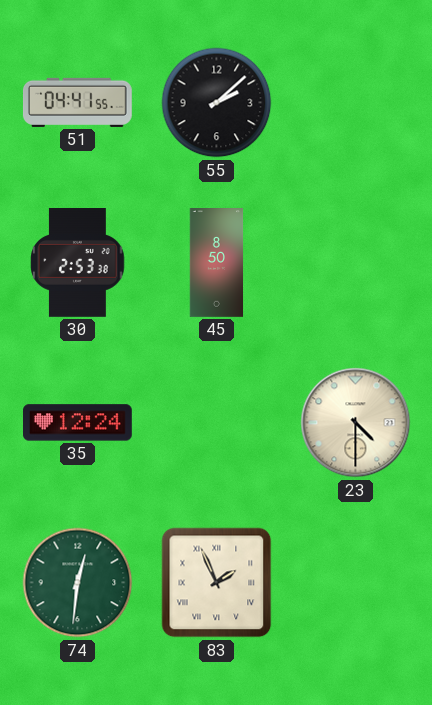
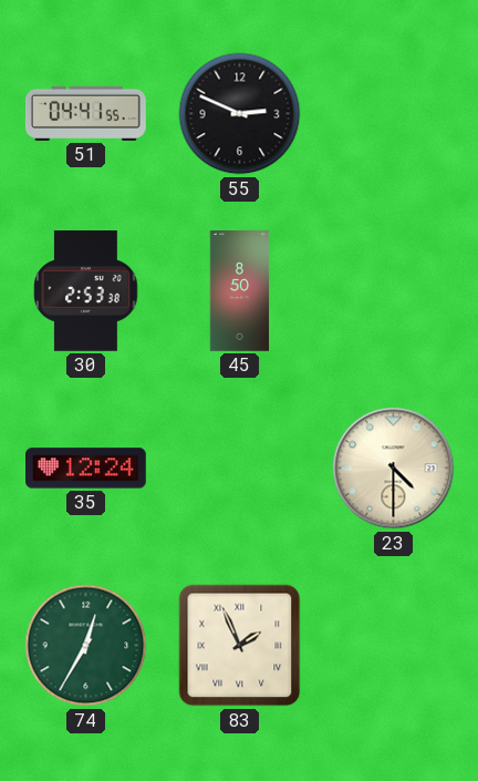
55: 2:08 -> 2:49
74: 12:31 -> 12:35
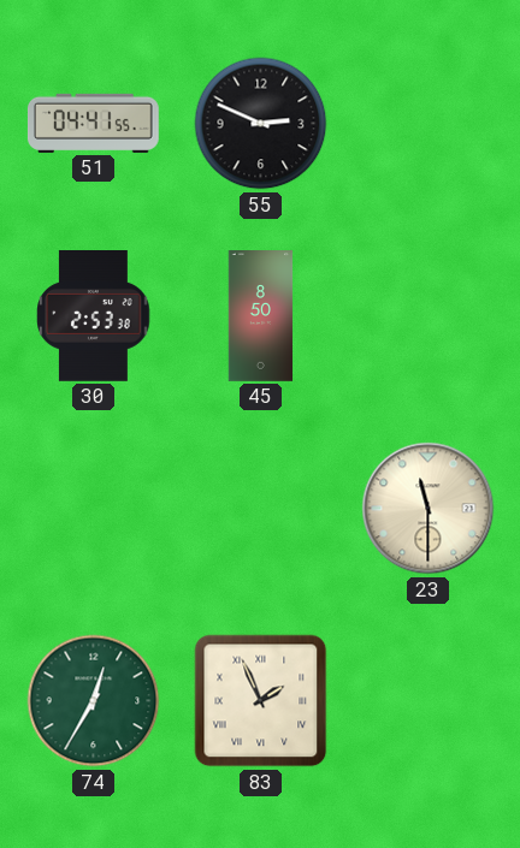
35: 12:24 -> none
23: 4:30 -> 11:30
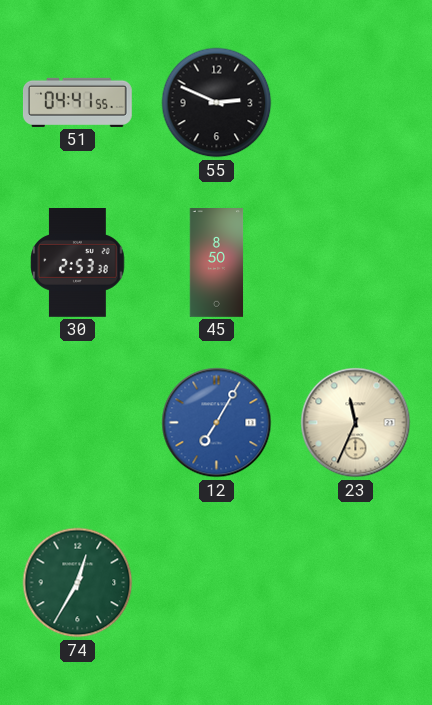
12: none -> 7:05
23: 11:30 -> 11:34
83: 1:56 -> none
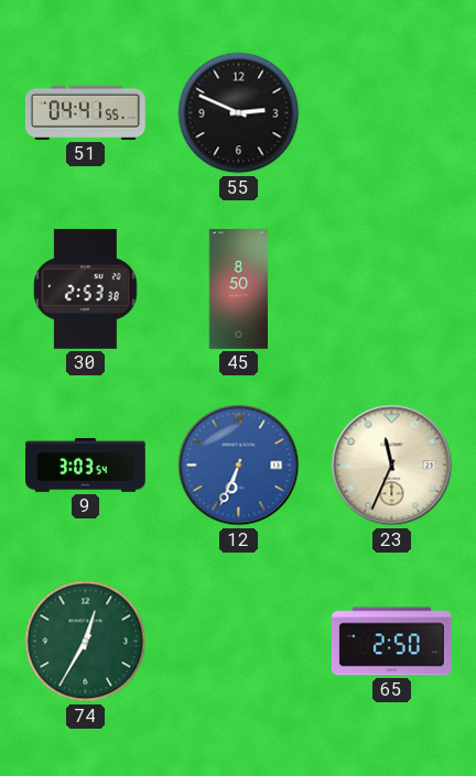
9: none -> 3:03
12: 7:05 -> 6:34
65: none -> 2:50
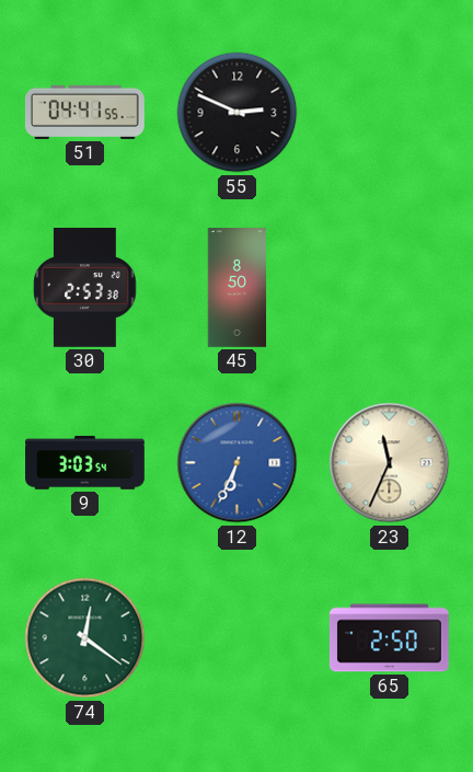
74: 12:35 -> 12:21
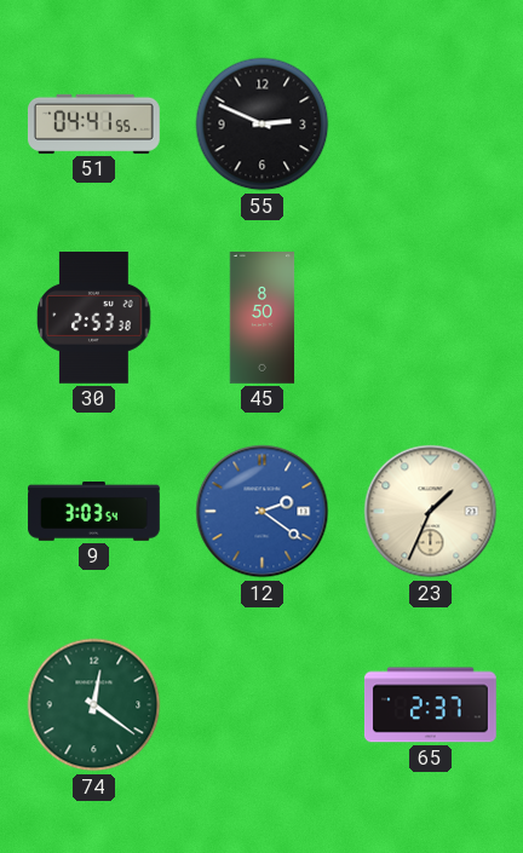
12: 6:34 -> 2:21
23: 11:34 -> 1:34
65: 2:50 -> 2:37
